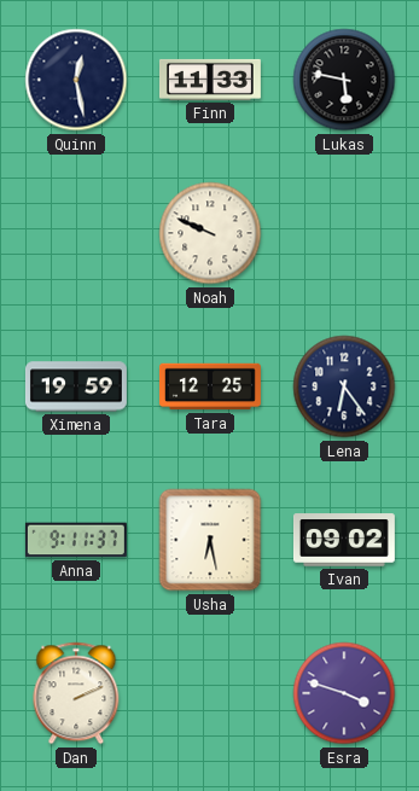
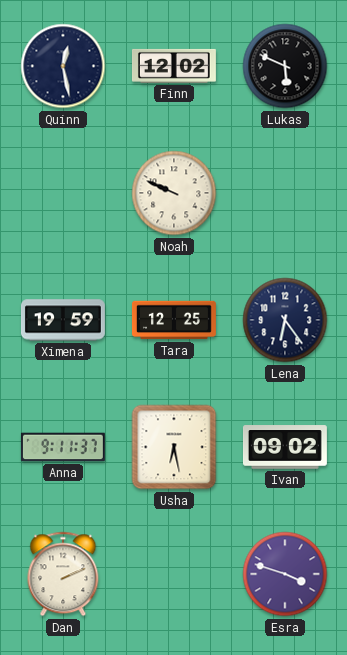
Finn: 11:33 -> 12:02
Lukas: 5:47 -> 5:49
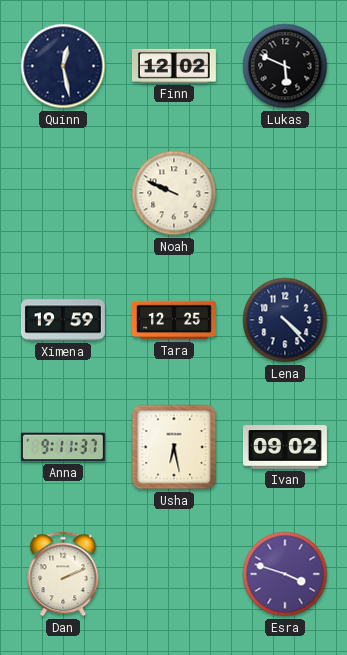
Lena: 6:24 -> 4:23
